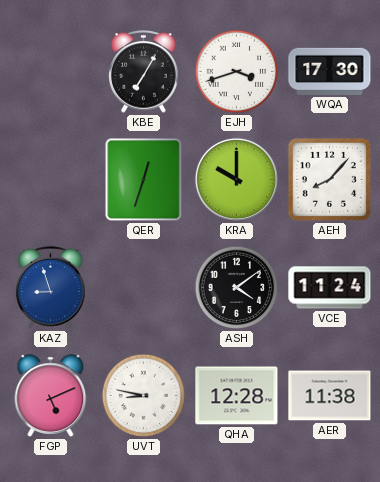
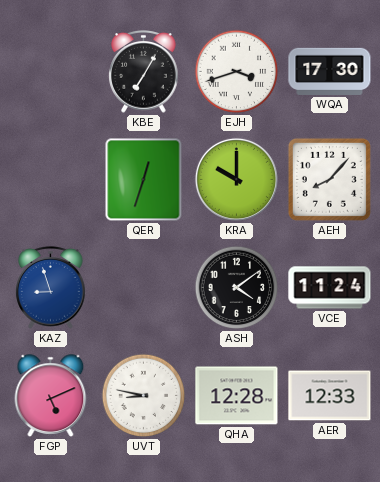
AER: 11:38 -> 12:33
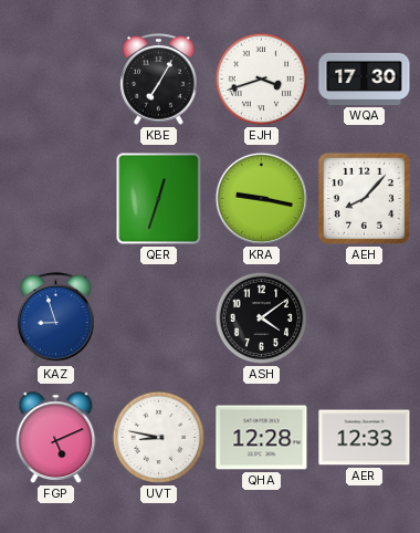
KRA: 10:00 -> 9:17
VCE: 11:24 -> none
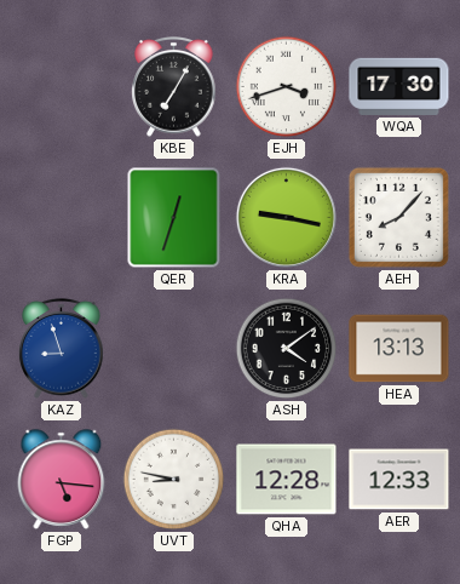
HEA: none -> 13:13
FGP: 5:11 -> 5:16
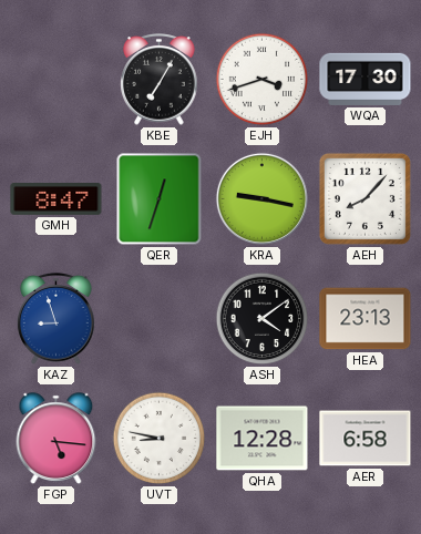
GMH: none -> 8:47
HEA: 13:13 -> 23:13
AER: 12:33 -> 6:58
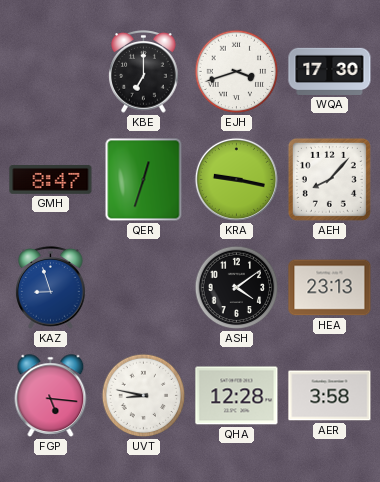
KBE: 7:05 -> 7:00
AER: 6:58 -> 3:58
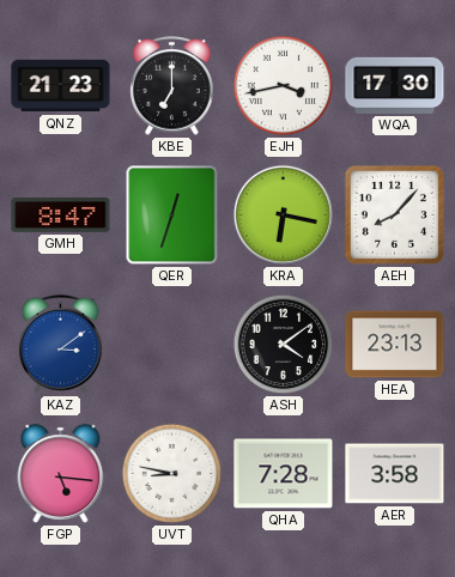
QNZ: none -> 21:23
EJH: 3:42 -> 3:43
KRA: 9:17 -> 6:17
KAZ: 8:57 -> 3:09
QHA: 12:28 -> 7:28
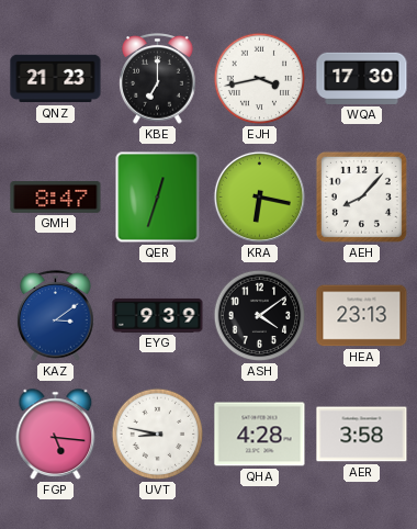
EYG: none -> 9:39
QHA: 7:28 -> 4:28
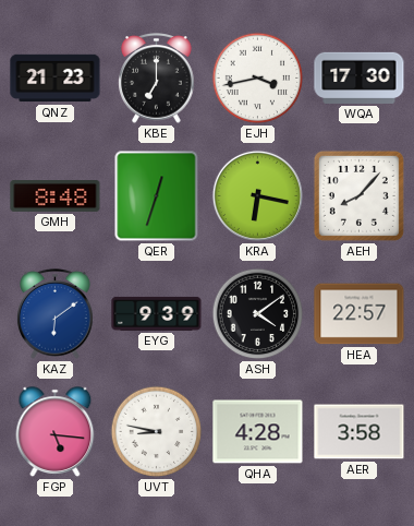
GMH: 8:47 -> 8:48
KAZ: 3:09 -> 6:09
HEA: 23:13 -> 22:57
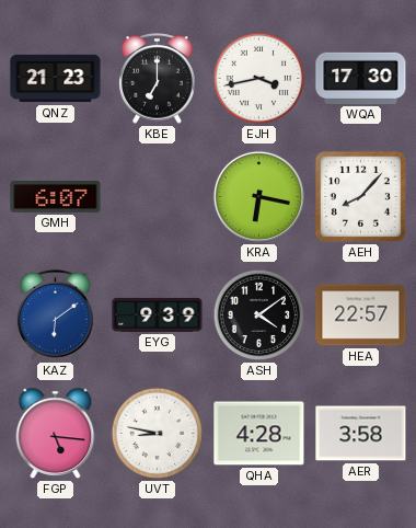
GMH: 8:48 -> 6:07
QER: 12:33 -> none
